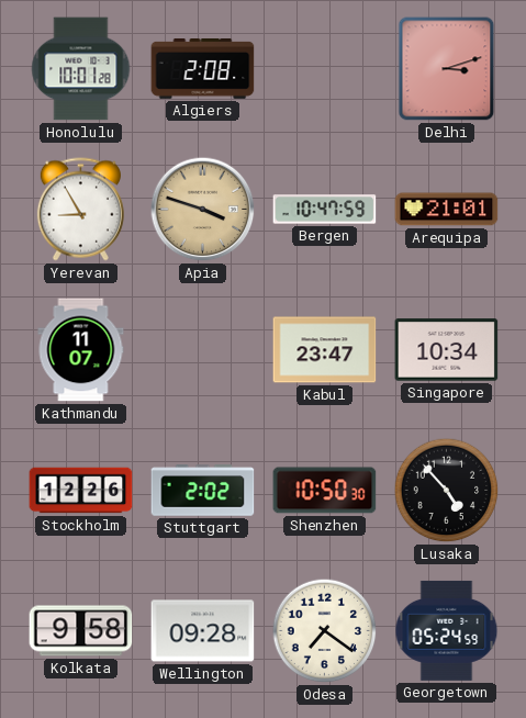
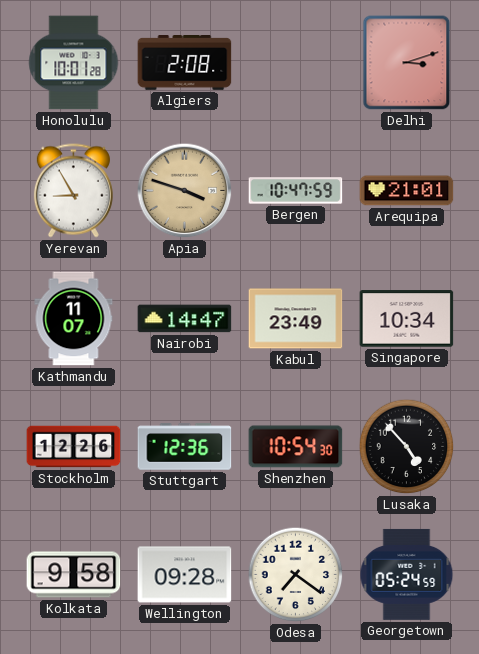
Nairobi: none -> 14:47
Kabul: 23:47 -> 23:49
Stuttgart: 2:02 -> 12:36
Shenzhen: 10:50 -> 10:54
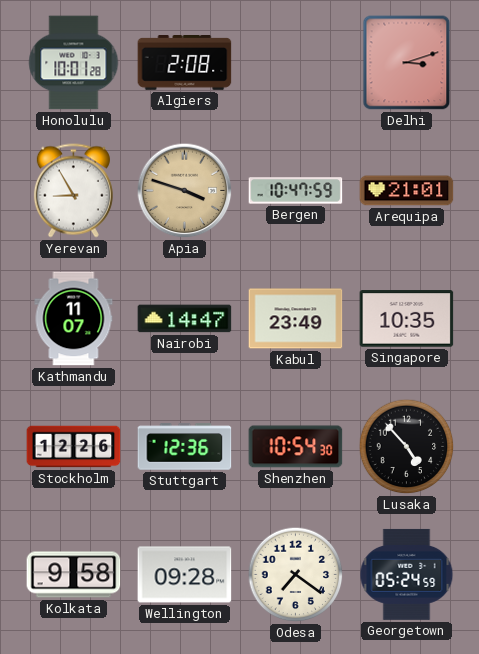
Singapore: 10:34 -> 10:35
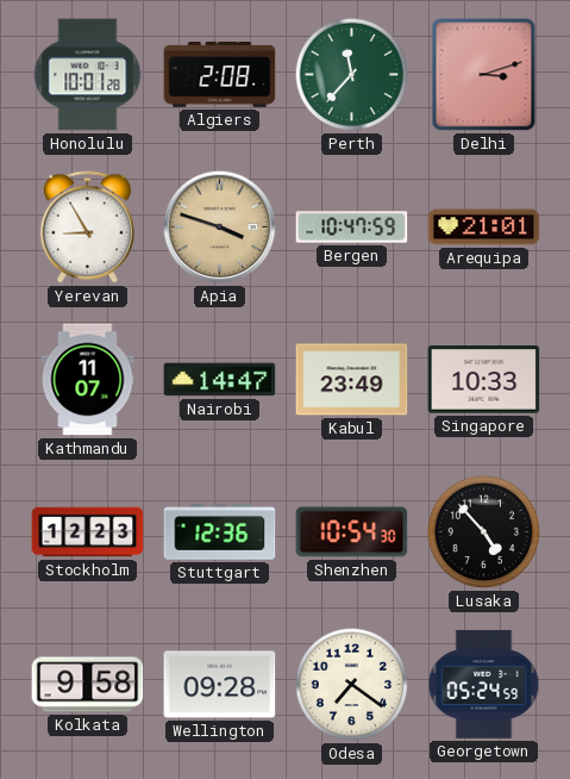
Perth: none -> 11:37
Singapore: 10:35 -> 10:33
Stockholm: 12:26 -> 12:23
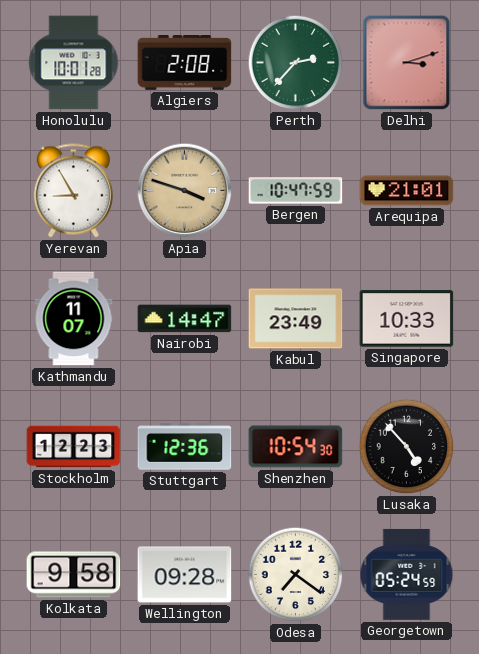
Perth: 11:37 -> 2:37
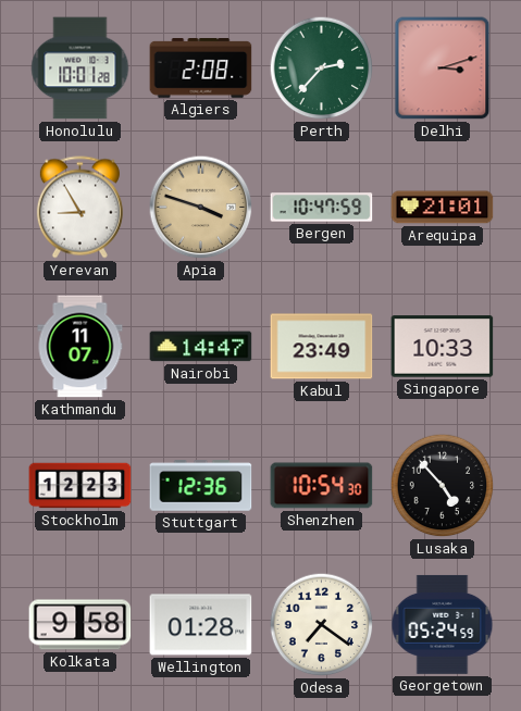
Wellington: 09:28 -> 01:28
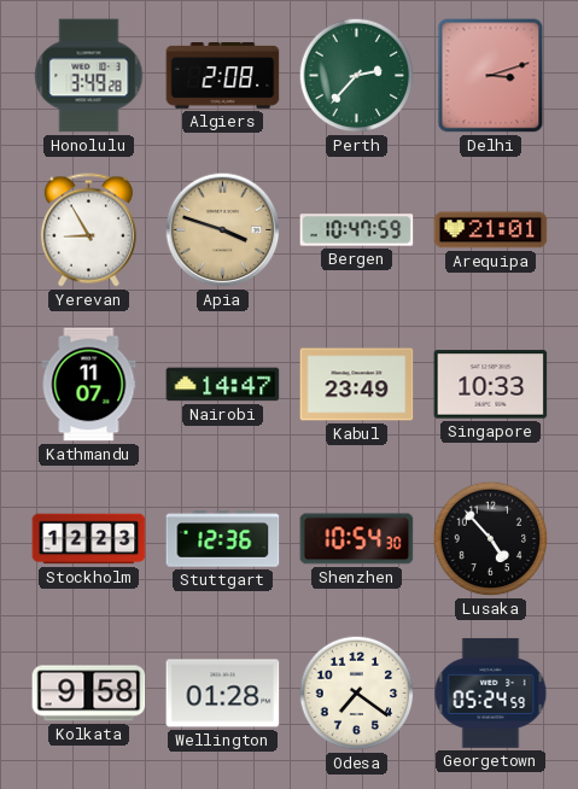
Honolulu: 10:01 -> 3:49
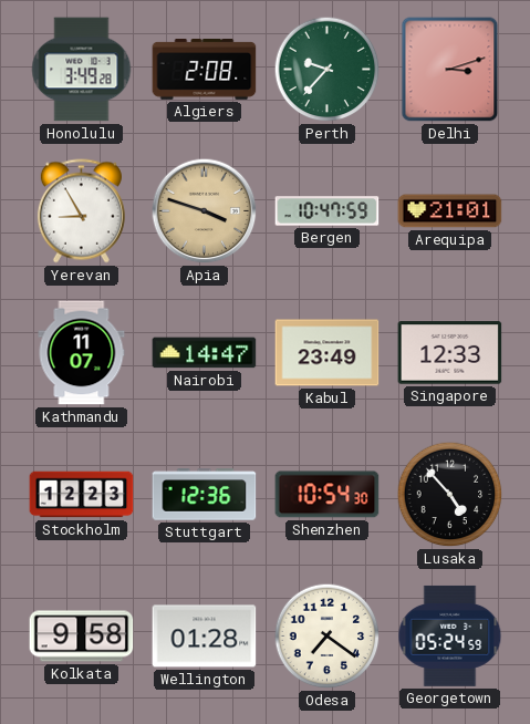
Perth: 2:37 -> 9:37
Singapore: 10:33 -> 12:33
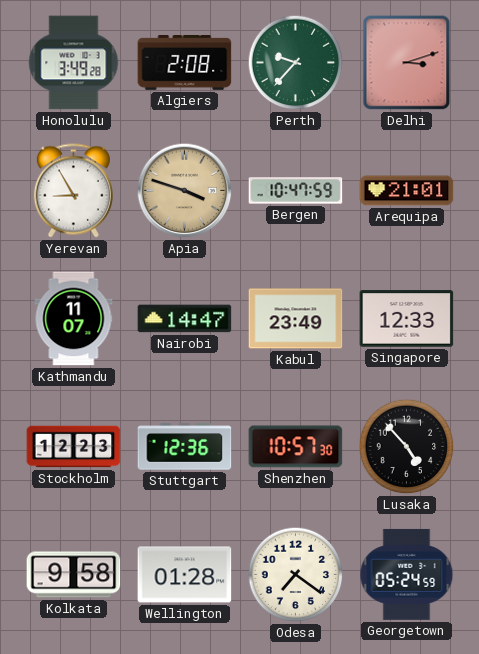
Shenzhen: 10:54 -> 10:57
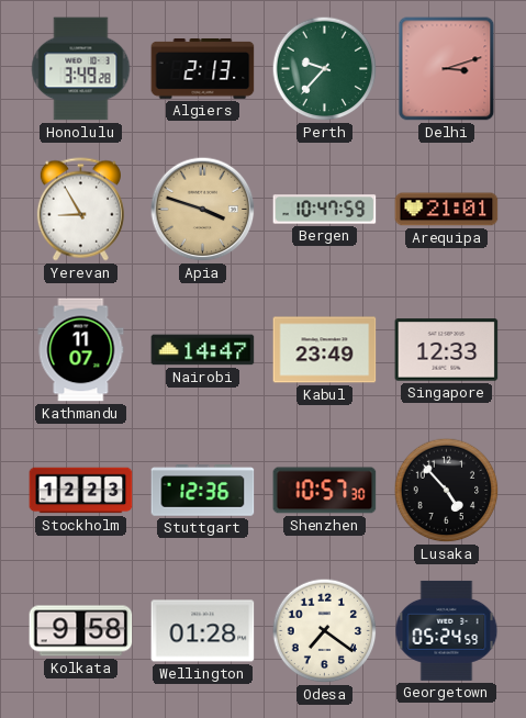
Algiers: 2:08 -> 2:13
